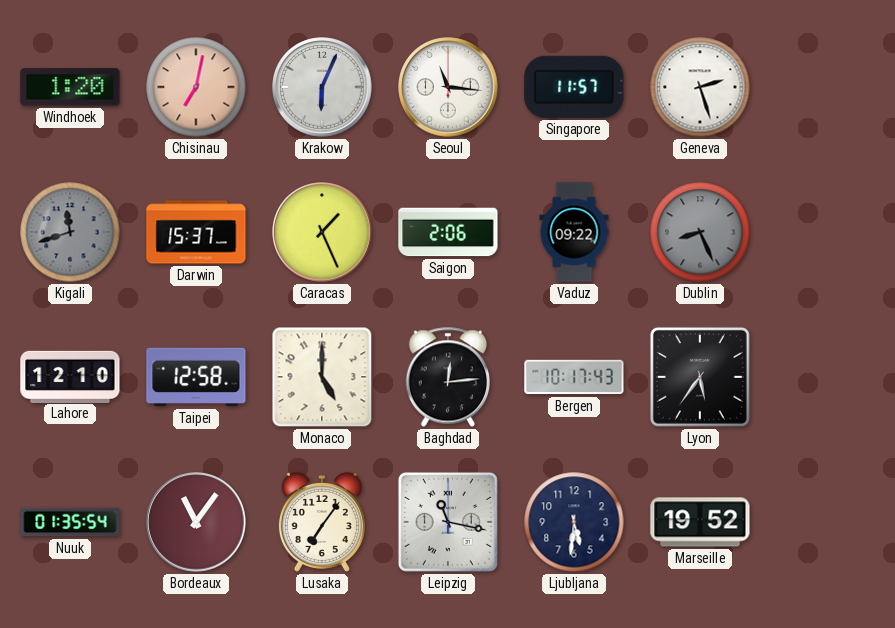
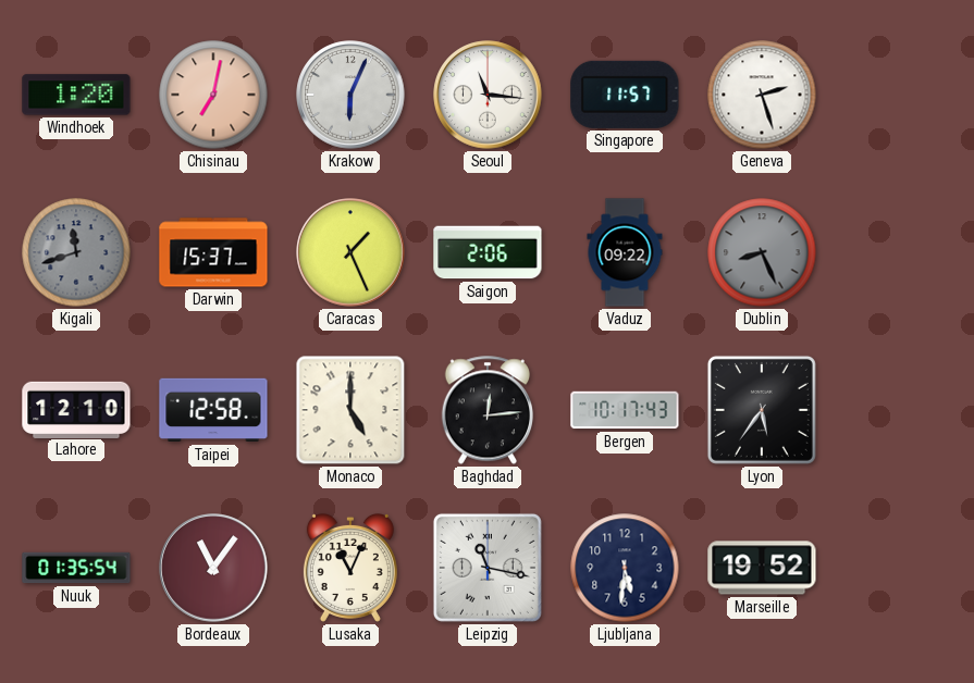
Lusaka: 7:06 -> 11:04
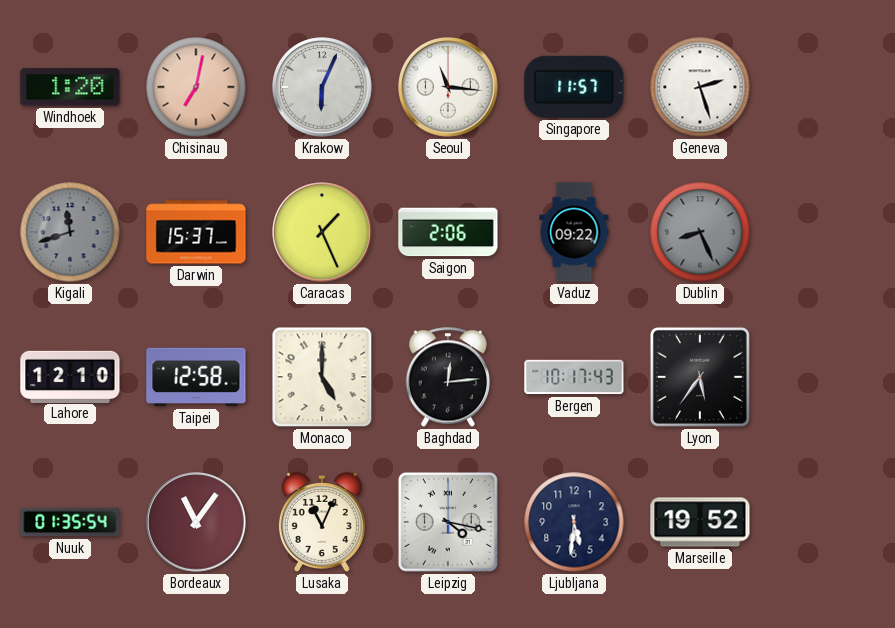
Leipzig: 11:17 -> 4:17
